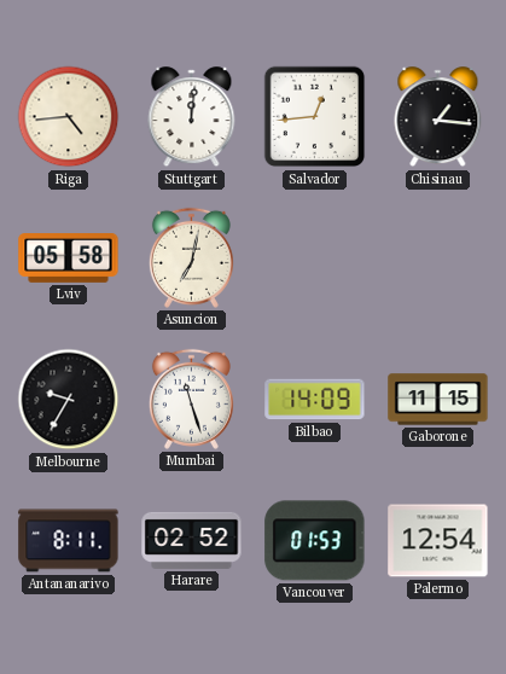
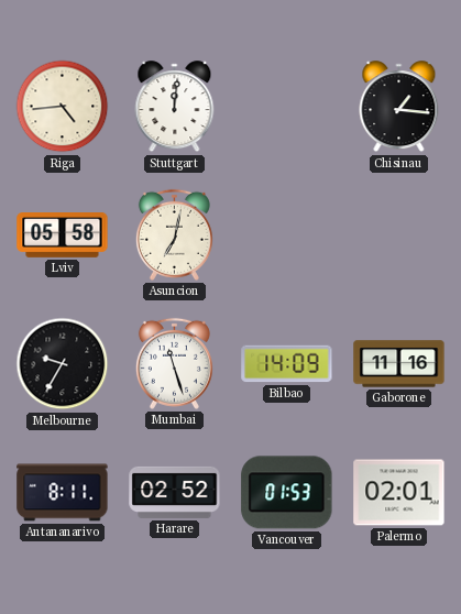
Salvador: 12:44 -> none
Gaborone: 11:15 -> 11:16
Palermo: 12:54 -> 02:01
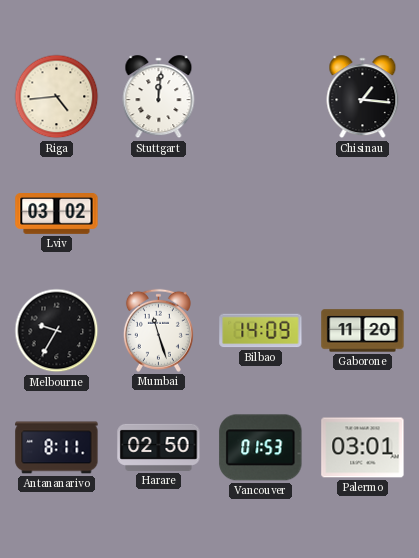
Lviv: 05:58 -> 03:02
Asuncion: 7:02 -> none
Gaborone: 11:16 -> 11:20
Harare: 02:52 -> 02:50
Palermo: 02:01 -> 03:01
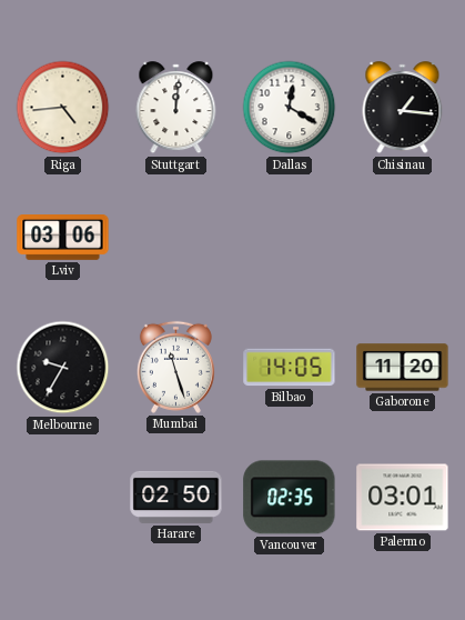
Dallas: none -> 12:20
Lviv: 03:02 -> 03:06
Bilbao: 14:09 -> 14:05
Antananarivo: 8:11 -> none
Vancouver: 01:53 -> 02:35
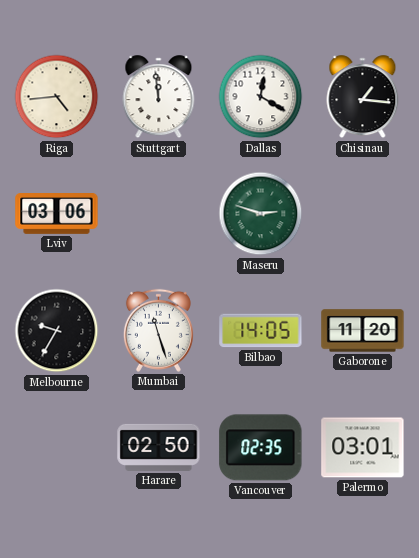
Stuttgart: 12:01 -> 11:59
Maseru: none -> 2:48
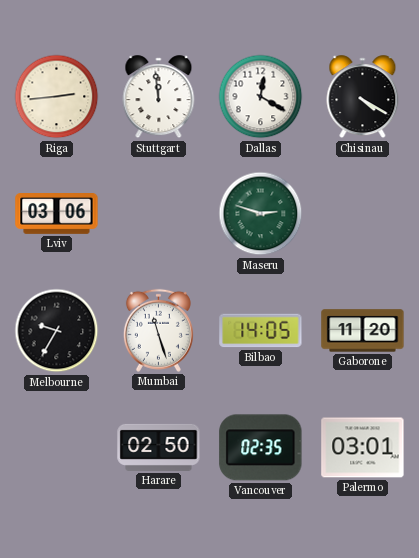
Riga: 4:44 -> 2:44
Chisinau: 1:16 -> 4:20
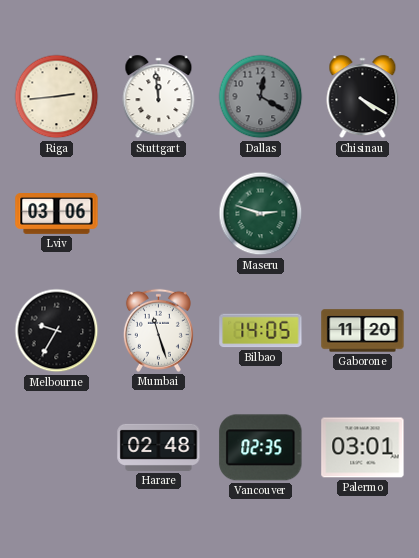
Dallas dial: white -> grey
Harare: 02:50 -> 02:48
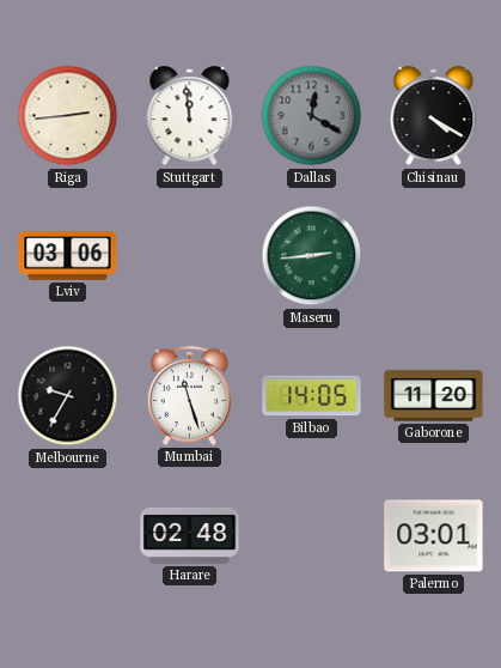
Maseru: 2:48 -> 2:44
Vancouver: 02:35 -> none
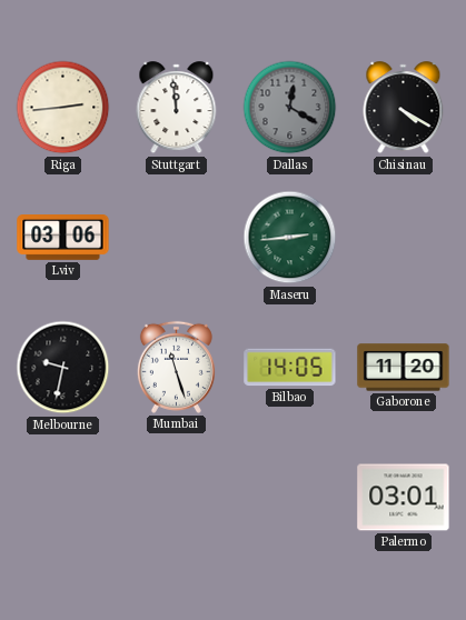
Melbourne: 9:35 -> 9:32
Harare: 02:48 -> none
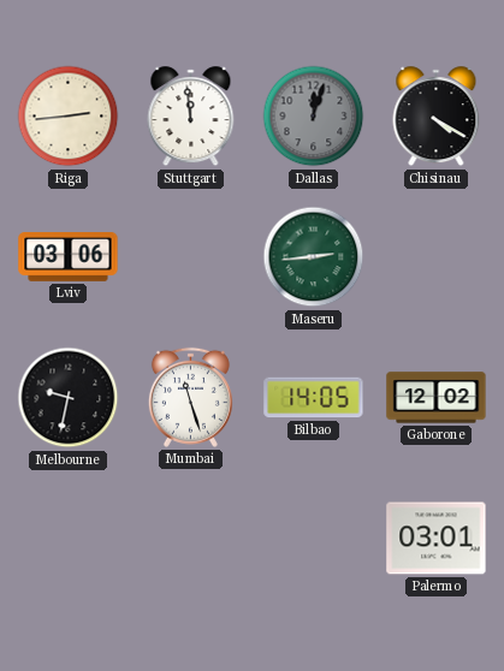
Dallas: 12:20 -> 12:03
Gaborone: 11:20 -> 12:02
